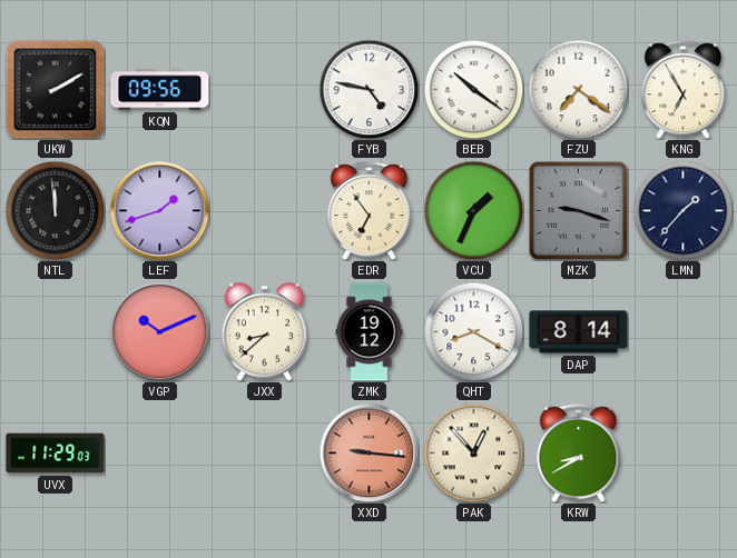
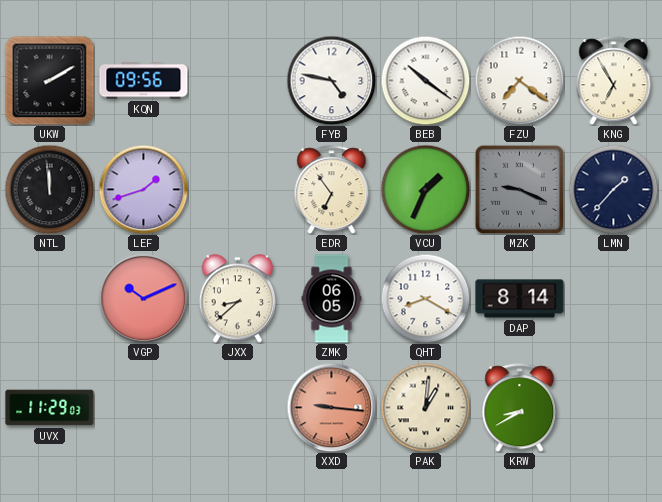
MZK: 9:18 -> 9:19
ZMK: 19:12 -> 06:05
PAK: 12:53 -> 1:01
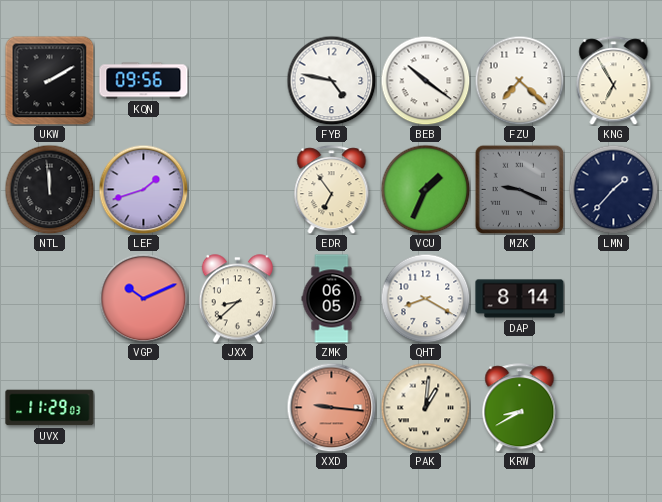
FZU: 7:21 -> 7:22
